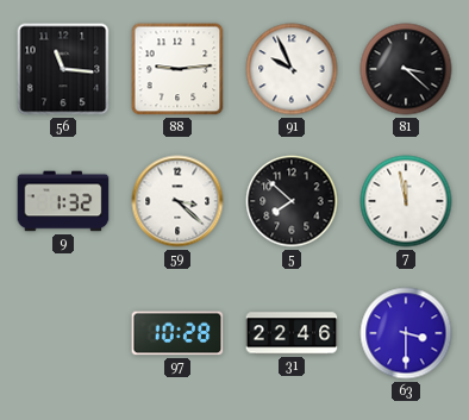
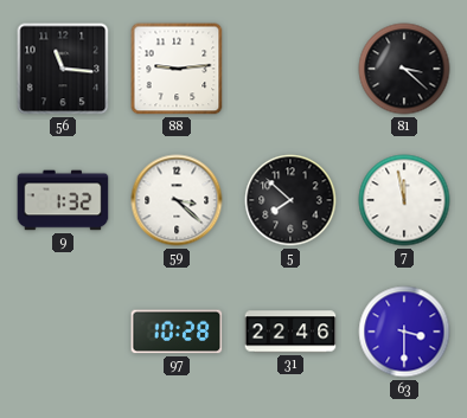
91: 9:56 -> none
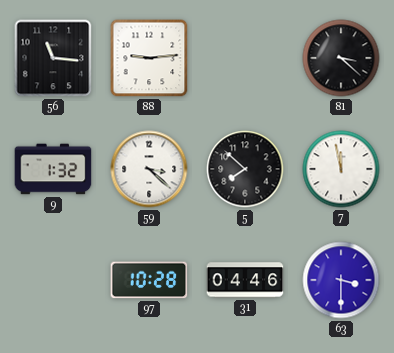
31: 22:46 -> 04:46
